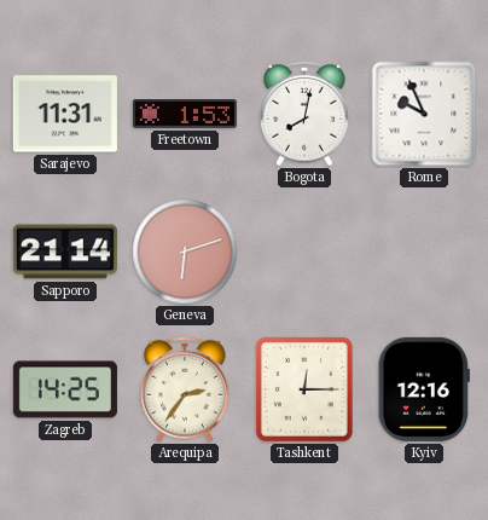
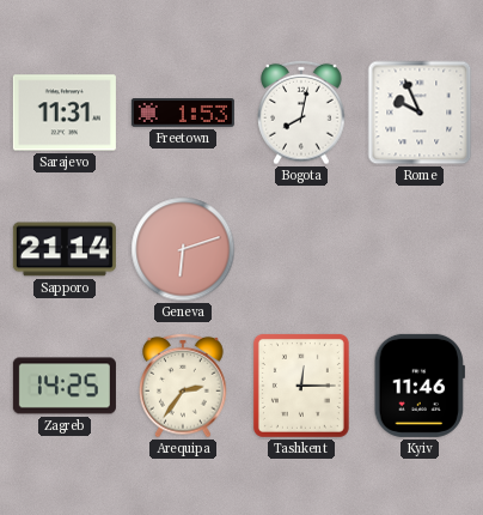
Kyiv: 12:16 -> 11:46
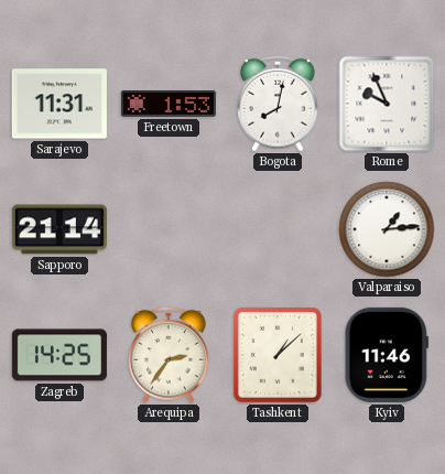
Geneva: 6:12 -> none
Valparaiso: none -> 1:14
Tashkent: 12:15 -> 1:08
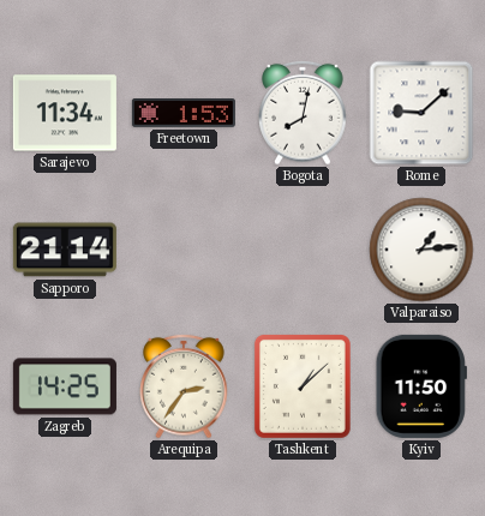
Sarajevo: 11:31 -> 11:34
Rome: 9:56 -> 9:08
Kyiv: 11:46 -> 11:50
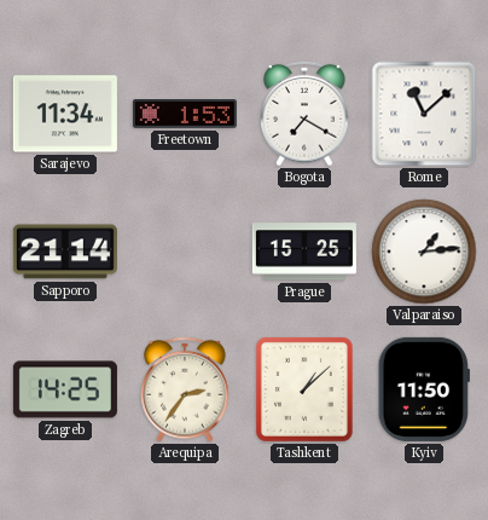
Bogota: 8:02 -> 7:20
Rome: 9:08 -> 11:08
Prague: none -> 15:25
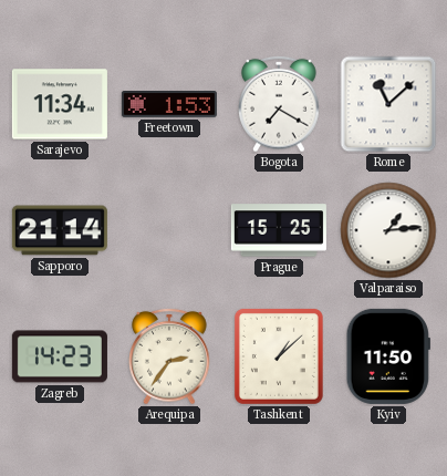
Zagreb: 14:25 -> 14:23
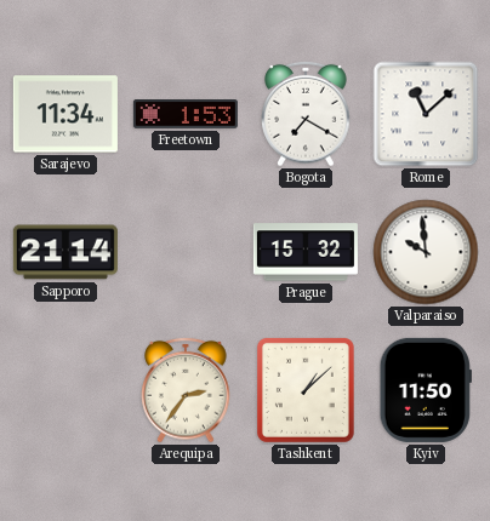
Prague: 15:25 -> 15:32
Valparaiso: 1:14 -> 9:59
Zagreb: 14:23 -> none
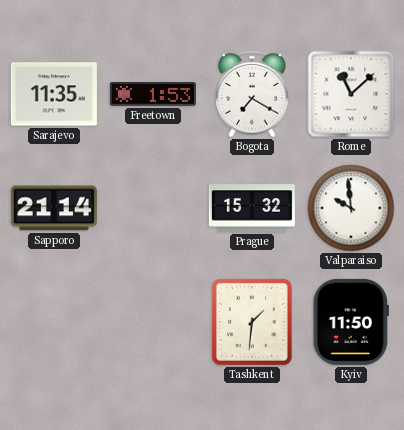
Sarajevo: 11:34 -> 11:35
Arequipa: 2:36 -> none
Tashkent: 1:08 -> 1:31
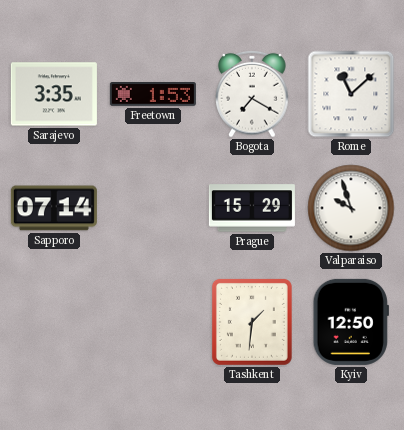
Sarajevo: 11:35 -> 3:35
Sapporo: 21:14 -> 07:14
Prague: 15:32 -> 15:29
Valparaiso: 9:59 -> 9:57
Kyiv: 11:50 -> 12:50
